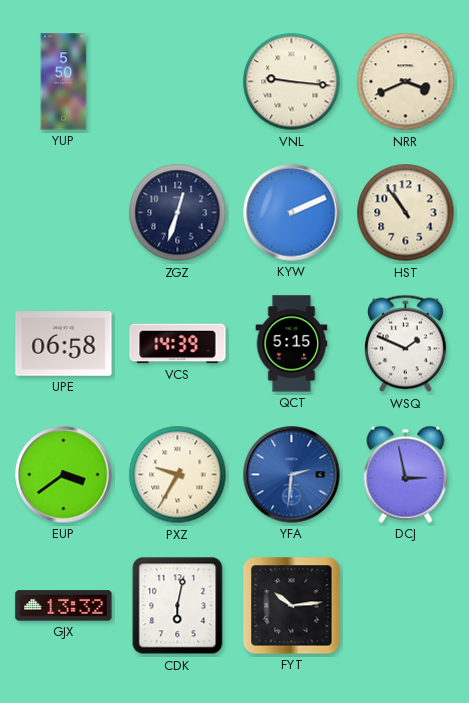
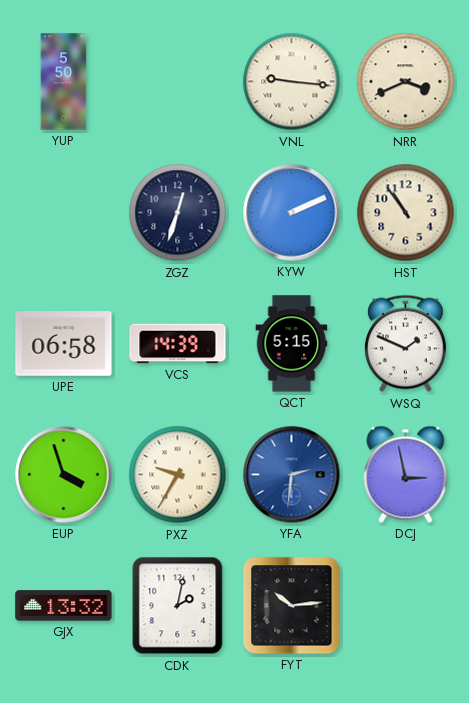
EUP: 3:39 -> 3:57
CDK: 6:02 -> 2:02
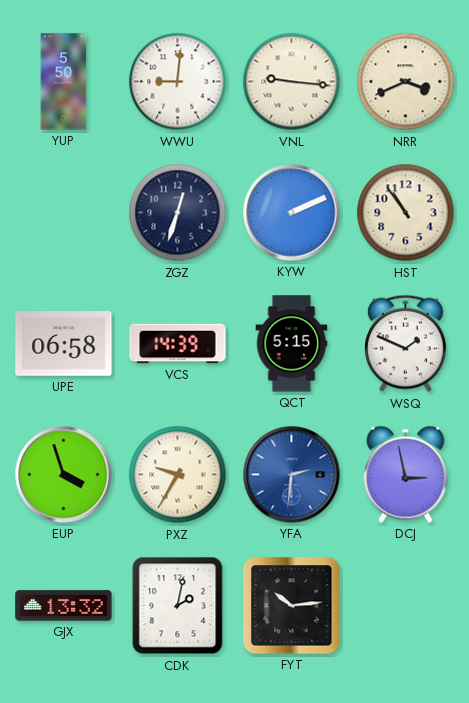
WWU: none -> 9:01
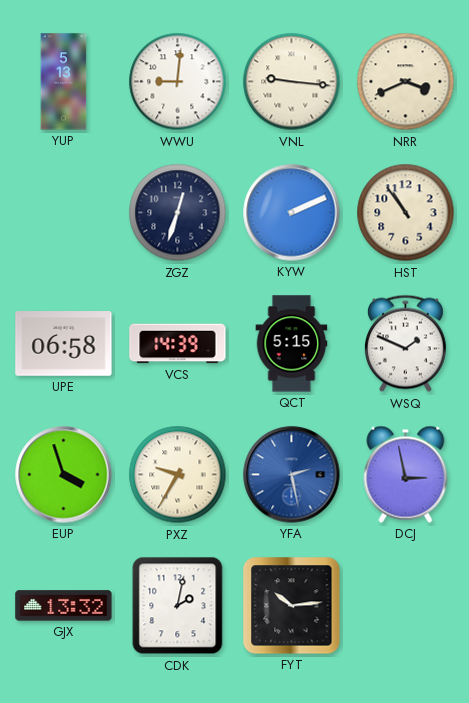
YUP: 5:50 -> 5:13
YFA: 2:31 -> 2:28
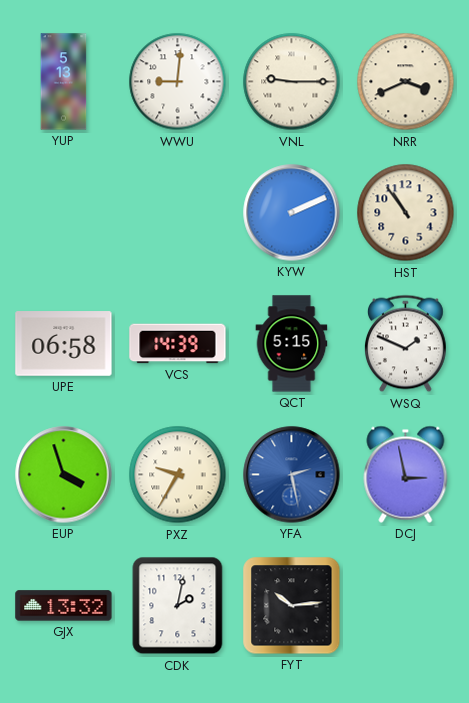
VNL: 9:16 -> 9:15
ZGZ: 12:33 -> none
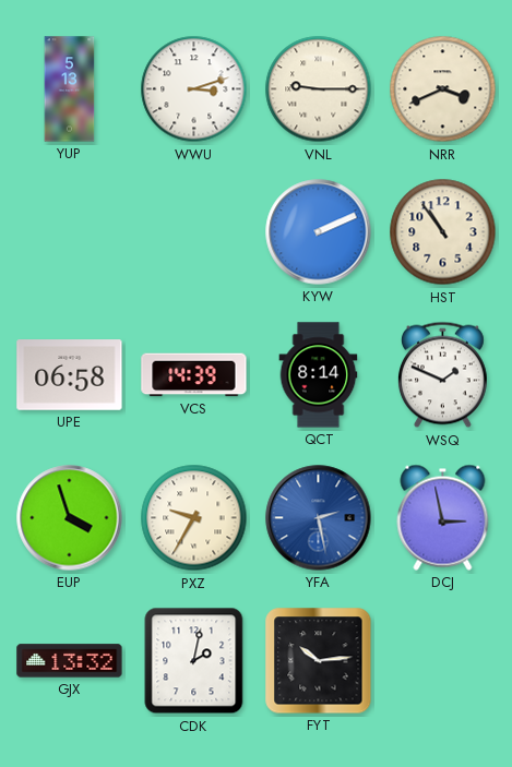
WWU: 9:01 -> 3:12
QCT: 5:15 -> 8:14
